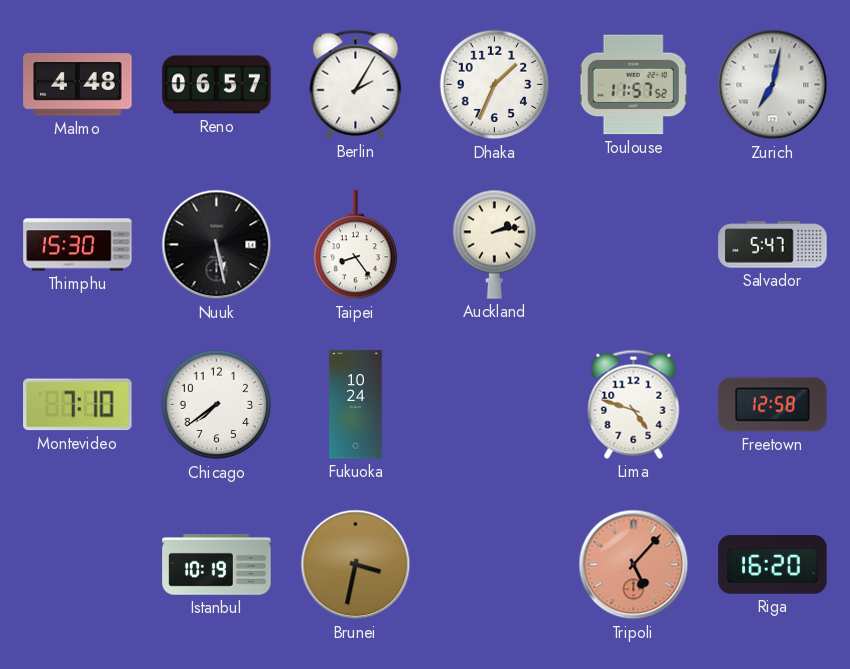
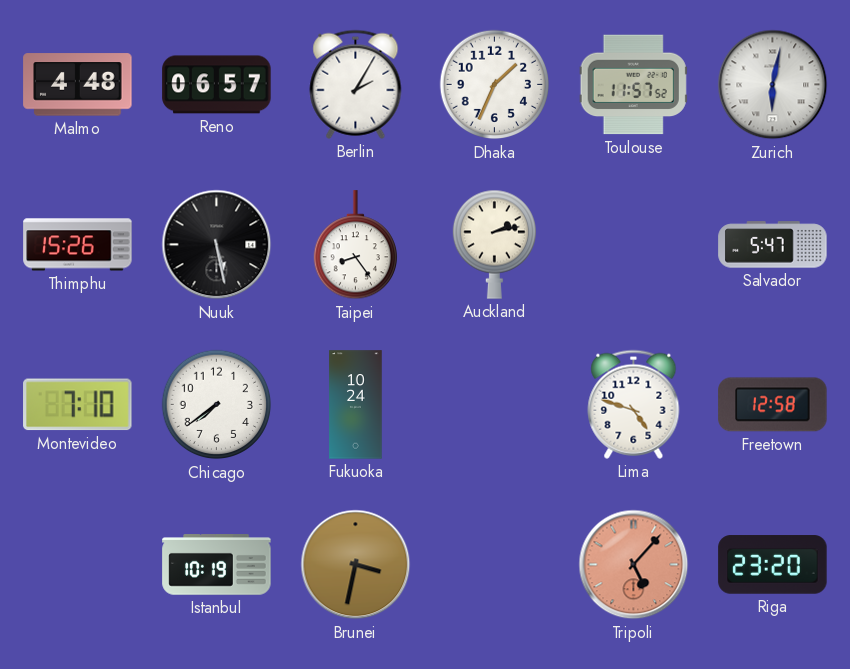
Zurich: 7:02 -> 6:02
Thimphu: 15:30 -> 15:26
Riga: 16:20 -> 23:20
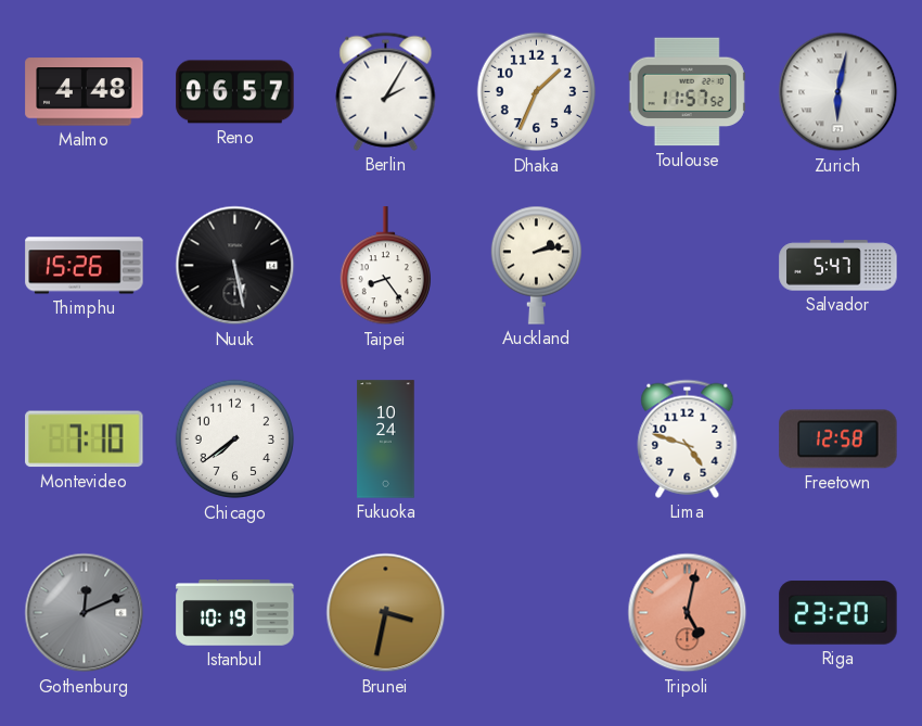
Gothenburg: none -> 12:11
Tripoli: 5:07 -> 5:02
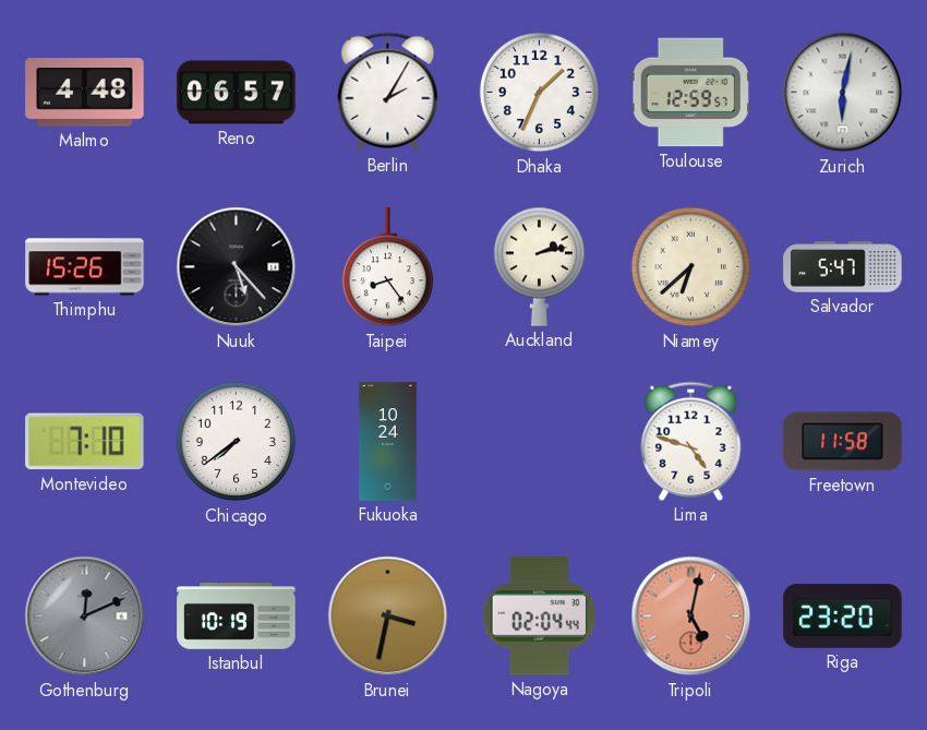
Toulouse: 11:57 -> 12:59
Nuuk: 5:28 -> 5:23
Niamey: none -> 6:38
Freetown: 12:58 -> 11:58
Nagoya: none -> 02:04
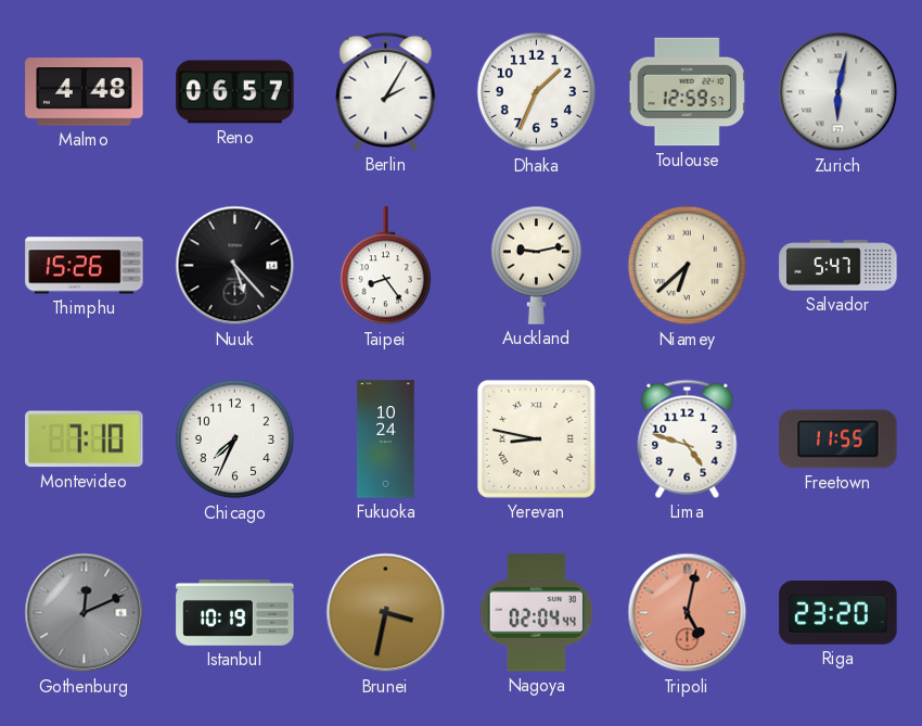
Auckland: 2:13 -> 9:13
Chicago: 7:39 -> 7:34
Yerevan: none -> 8:47
Freetown: 11:58 -> 11:55
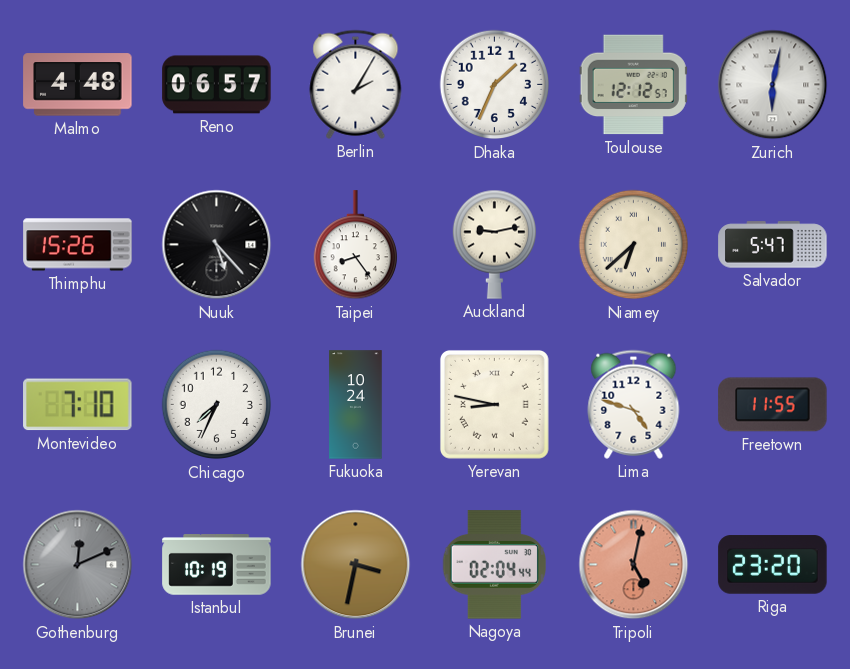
Toulouse: 12:59 -> 12:12
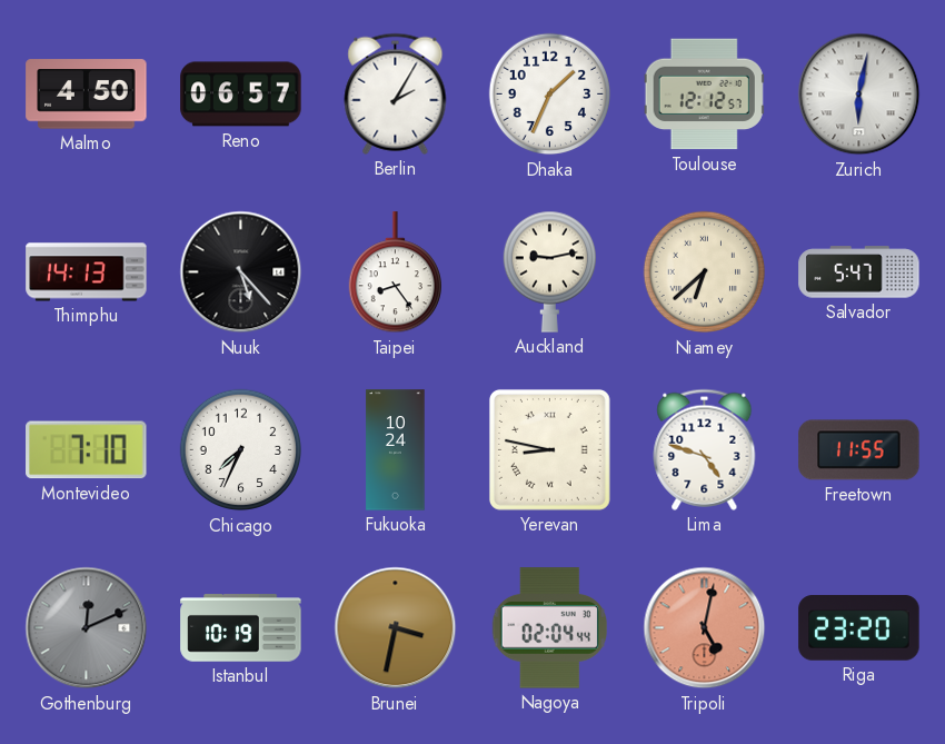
Malmo: 4:48 -> 4:50
Thimphu: 15:26 -> 14:13
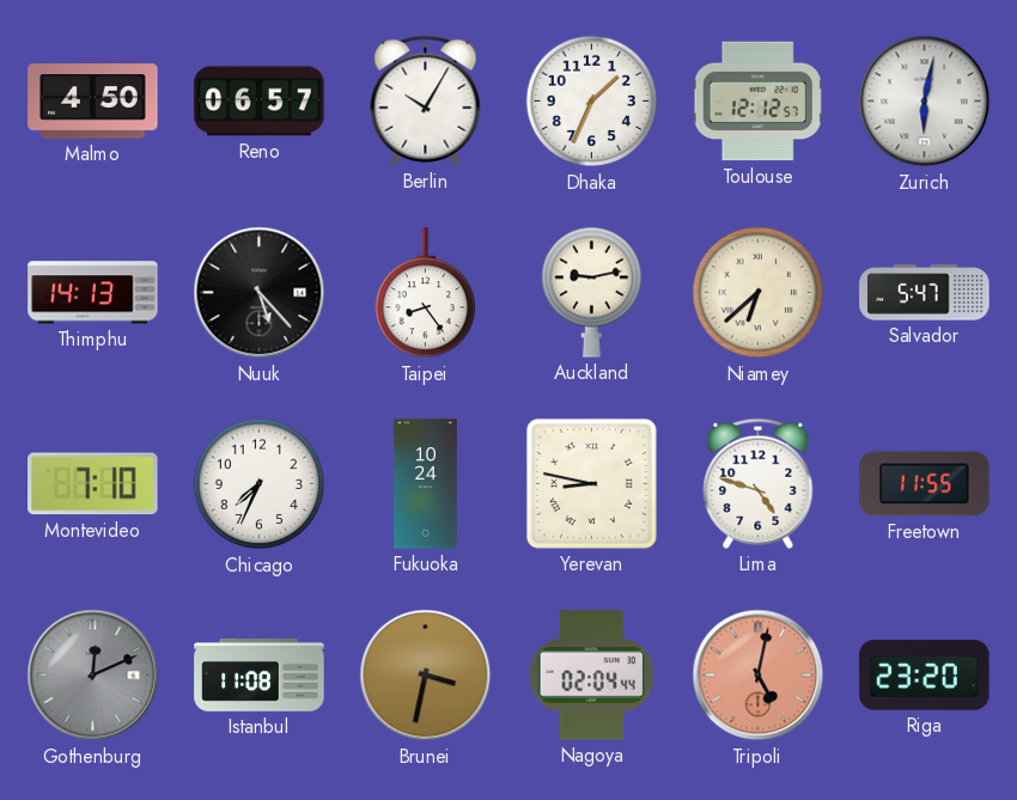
Berlin: 2:05 -> 10:05
Istanbul: 10:19 -> 11:08
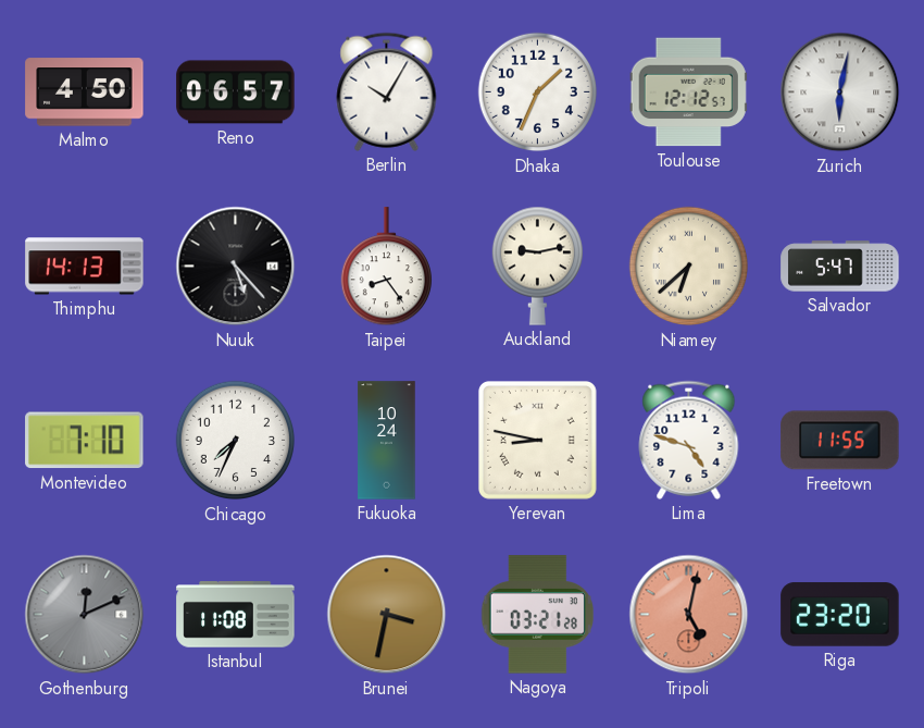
Nagoya: 02:04 -> 03:21
